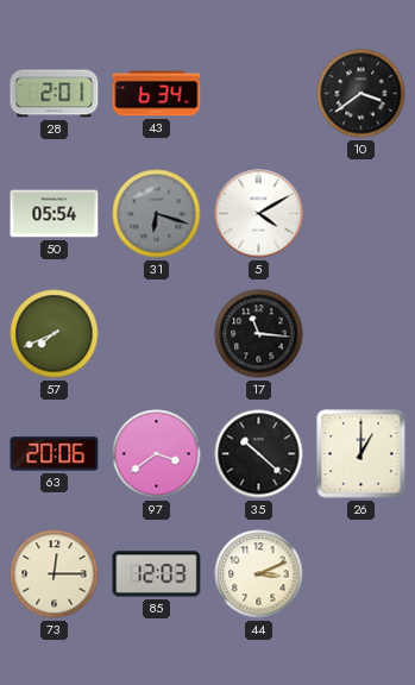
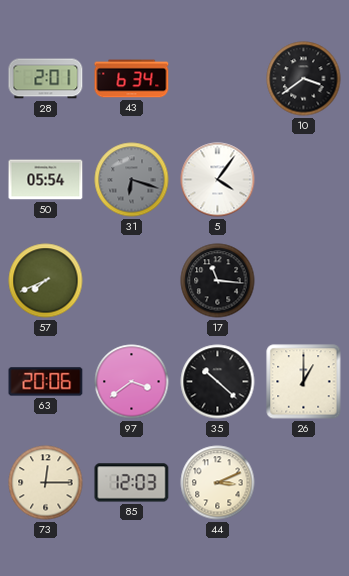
5: 4:10 -> 4:06
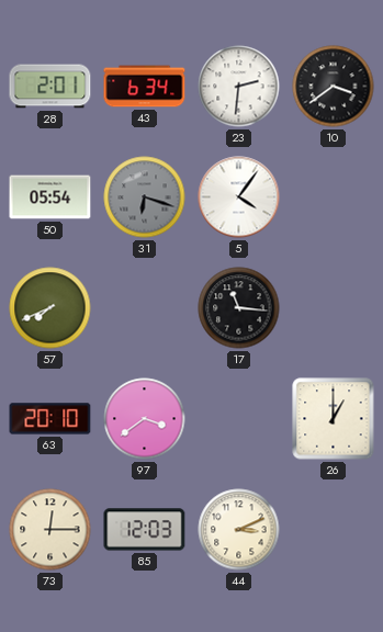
23: none -> 2:31
63: 20:06 -> 20:10
35: 10:22 -> none
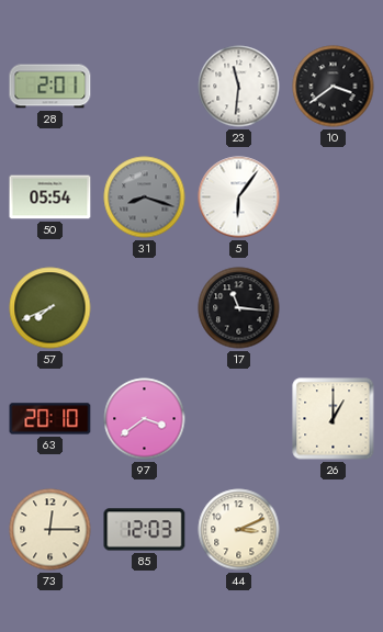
43: 6:34 -> none
23: 2:31 -> 11:31
31: 6:18 -> 8:18
5: 4:06 -> 6:06
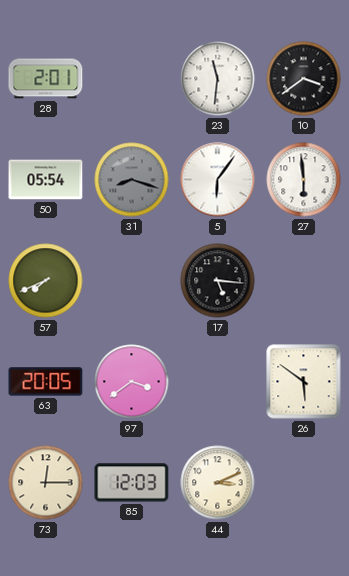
27: none -> 5:59
17: 11:16 -> 5:16
63: 20:10 -> 20:05
26: 1:00 -> 5:51
